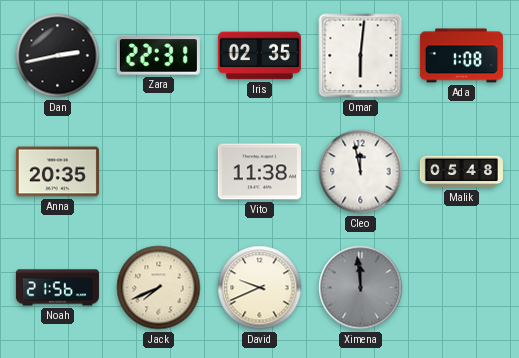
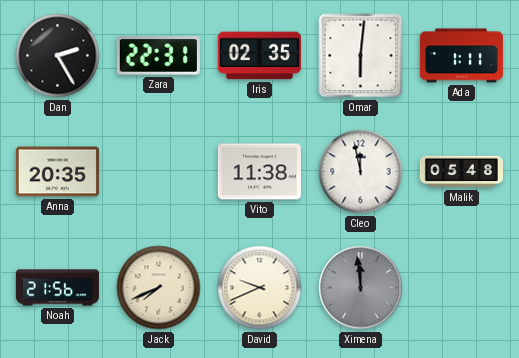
Dan: 2:43 -> 2:25
Ada: 1:08 -> 1:11
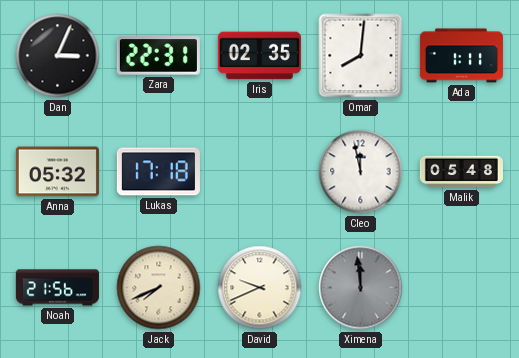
Dan: 2:25 -> 3:04
Omar: 6:01 -> 8:01
Anna: 20:35 -> 05:32
Lukas: none -> 17:18
Vito: 11:38 -> none
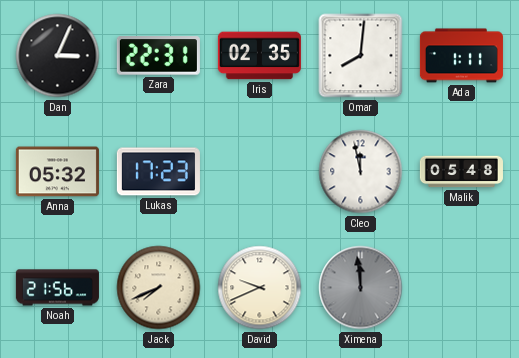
Lukas: 17:18 -> 17:23
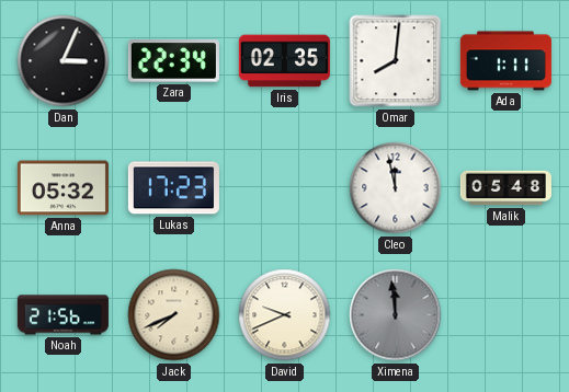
Zara: 22:31 -> 22:34
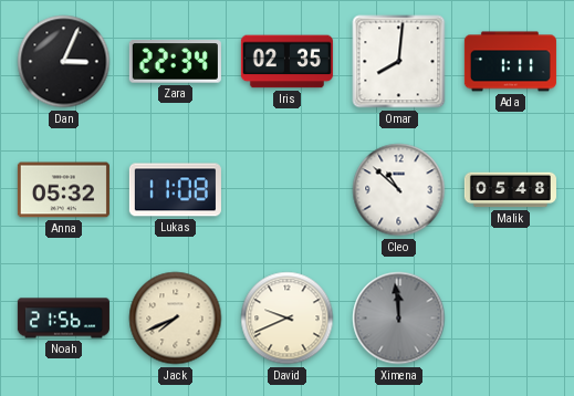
Lukas: 17:23 -> 11:08
Cleo: 11:58 -> 10:52
